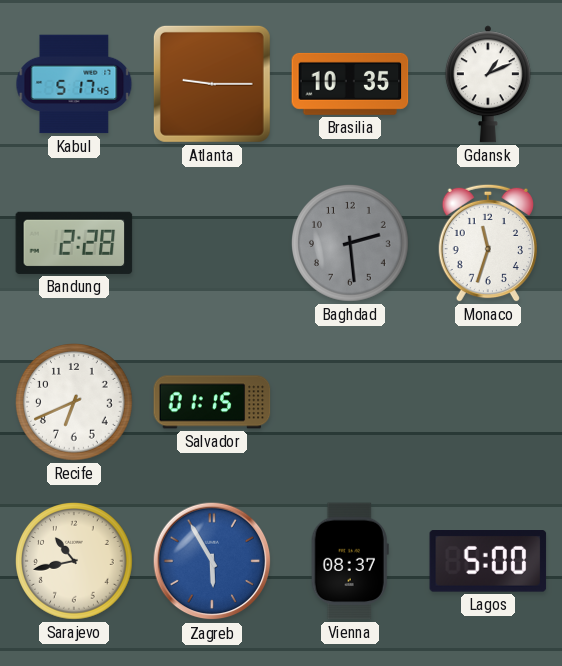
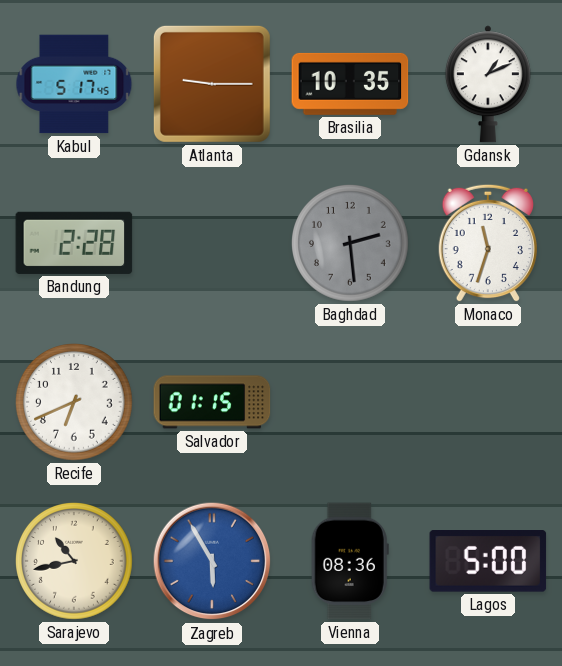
Vienna: 08:37 -> 08:36
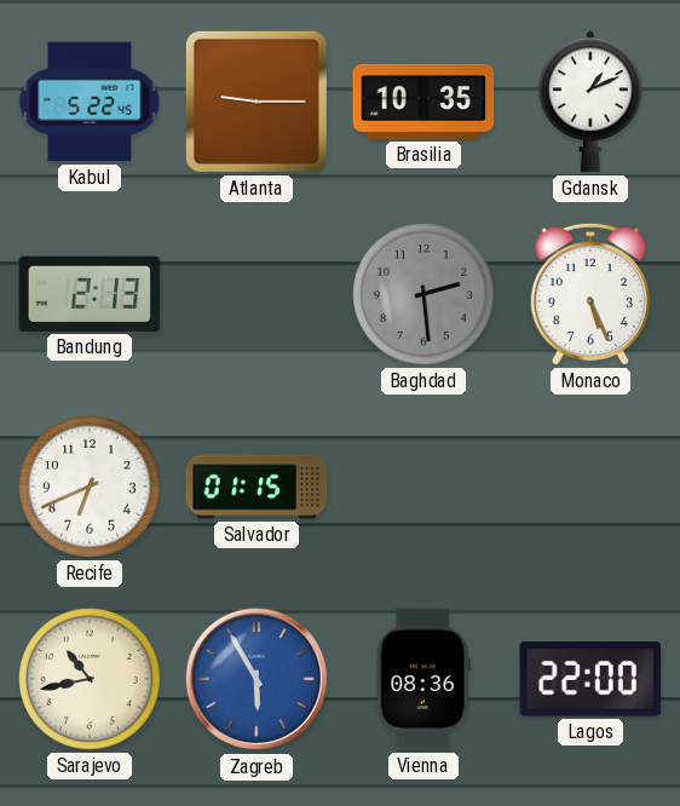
Kabul: 5:17 -> 5:22
Bandung: 2:28 -> 2:13
Monaco: 11:33 -> 5:26
Lagos: 5:00 -> 22:00
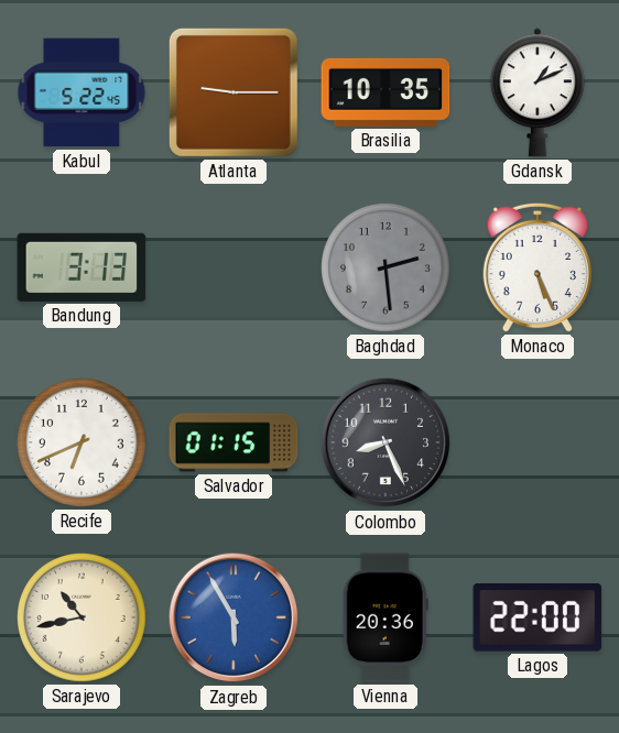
Bandung: 2:13 -> 3:13
Colombo: none -> 8:26
Vienna: 08:36 -> 20:36
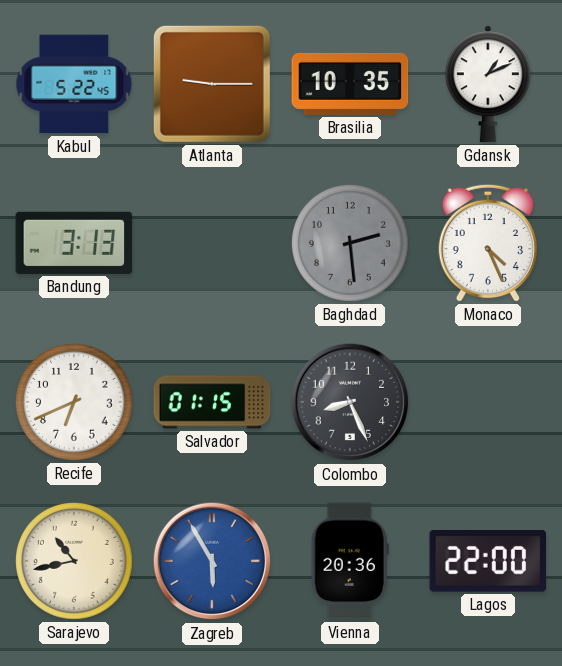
Monaco: 5:26 -> 4:26
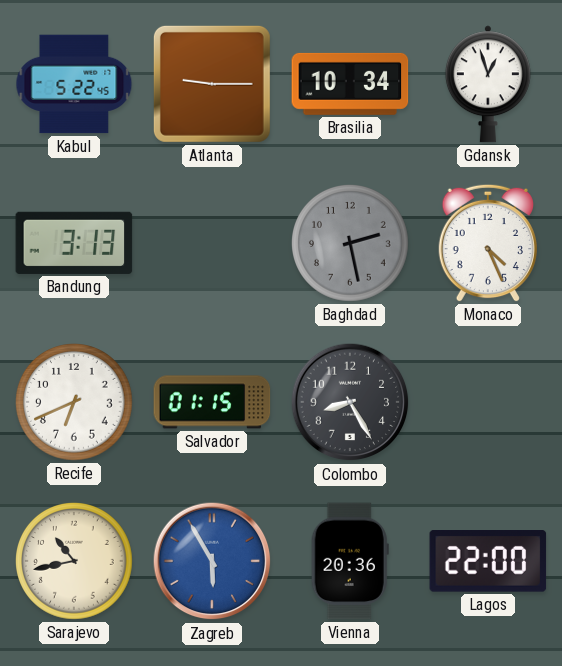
Brasilia: 10:35 -> 10:34
Gdansk: 1:11 -> 12:57
Baghdad: 2:29 -> 2:28
Colombo: 8:26 -> 8:25
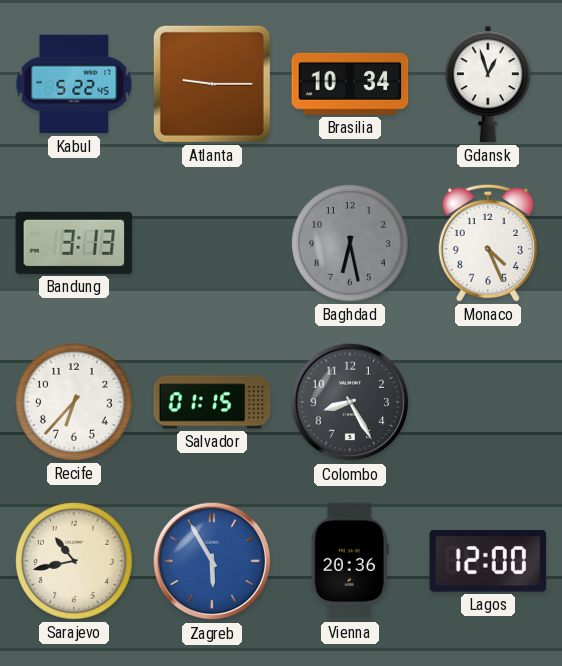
Baghdad: 2:28 -> 6:28
Recife: 6:41 -> 6:37
Lagos: 22:00 -> 12:00
